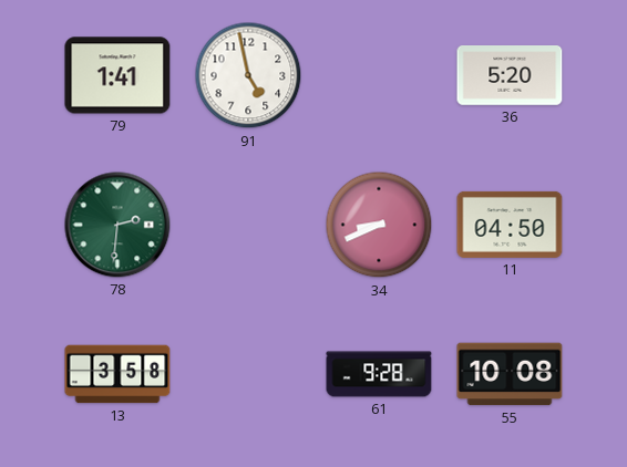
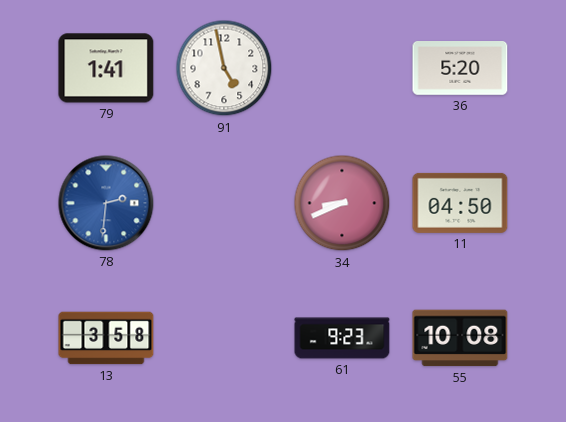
78 dial: green -> blue
61: 9:28 -> 9:23
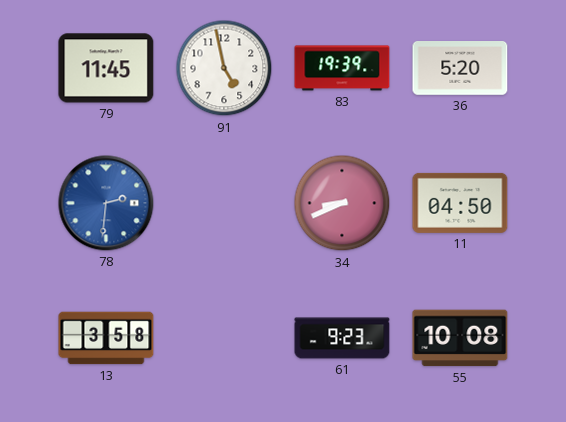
79: 1:41 -> 11:45
83: none -> 19:39
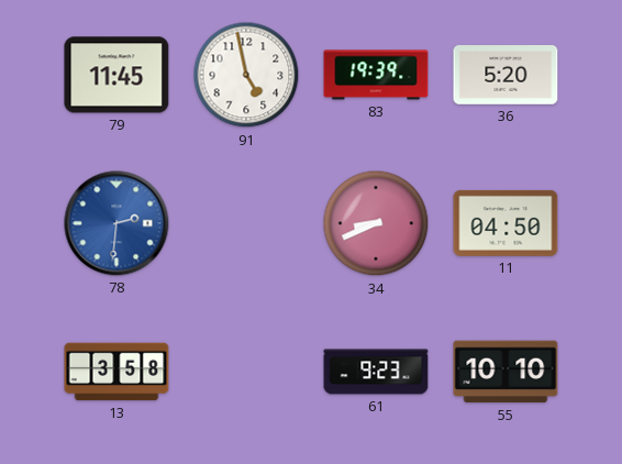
55: 10:08 -> 10:10
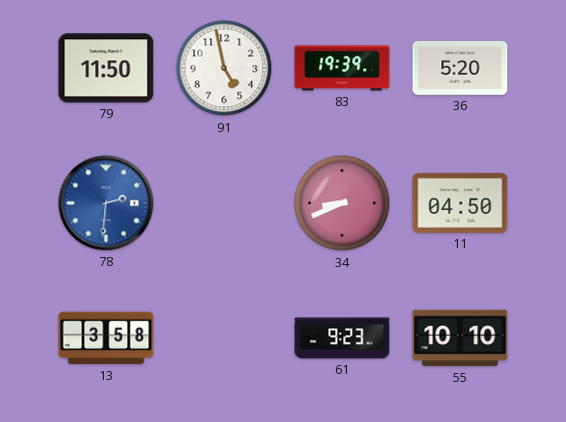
79: 11:45 -> 11:50
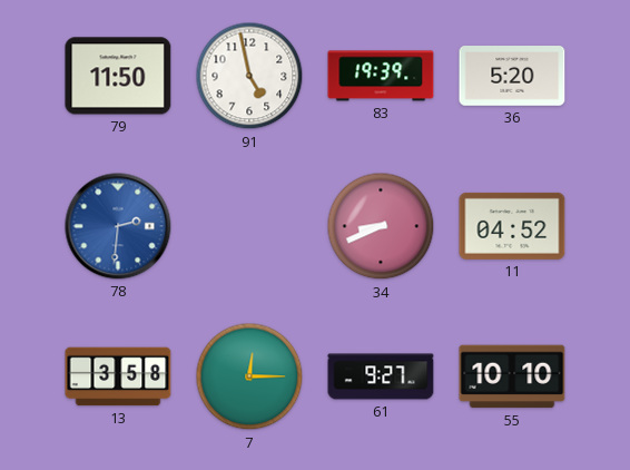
11: 04:50 -> 04:52
7: none -> 12:15
61: 9:23 -> 9:27
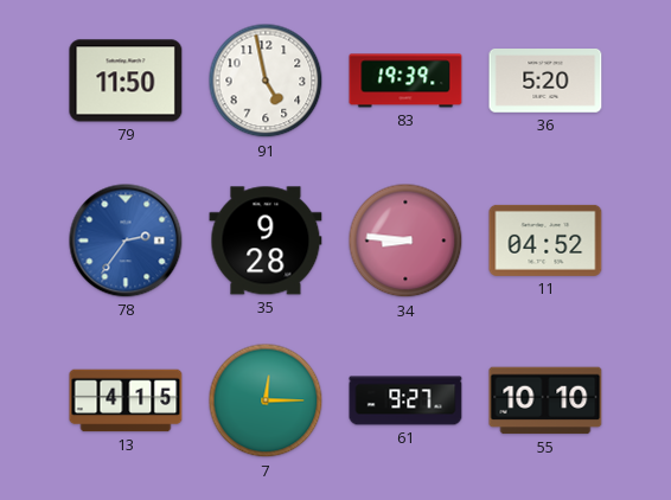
78: 2:31 -> 2:36
35: none -> 9:28
34: 8:41 -> 8:46
13: 3:58 -> 4:15
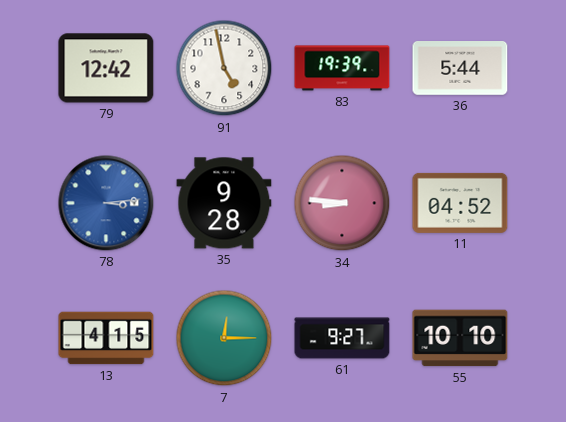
79: 11:50 -> 12:42
36: 5:20 -> 5:44
78: 2:36 -> 3:14
